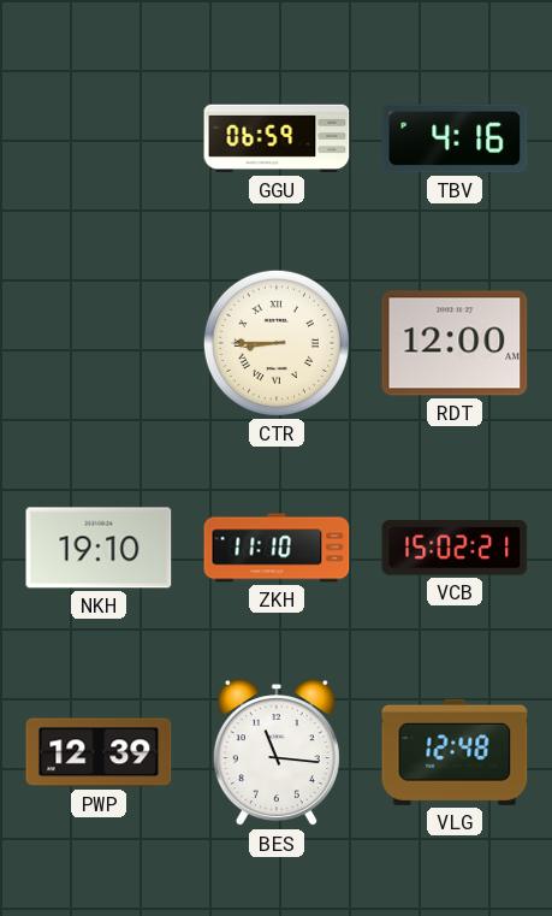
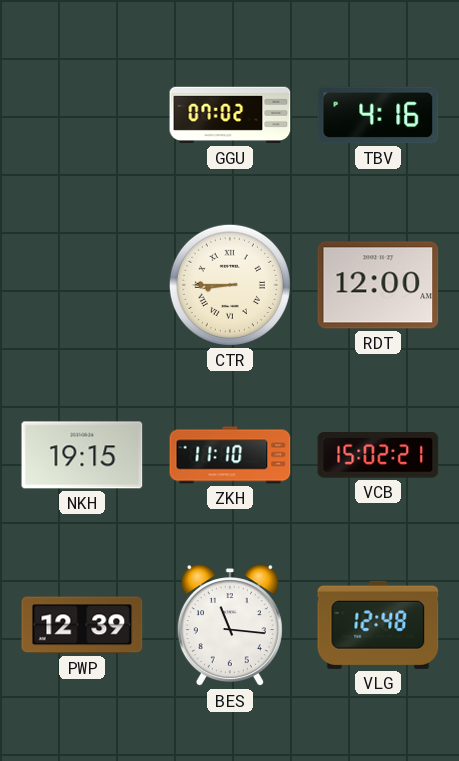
GGU: 06:59 -> 07:02
NKH: 19:10 -> 19:15
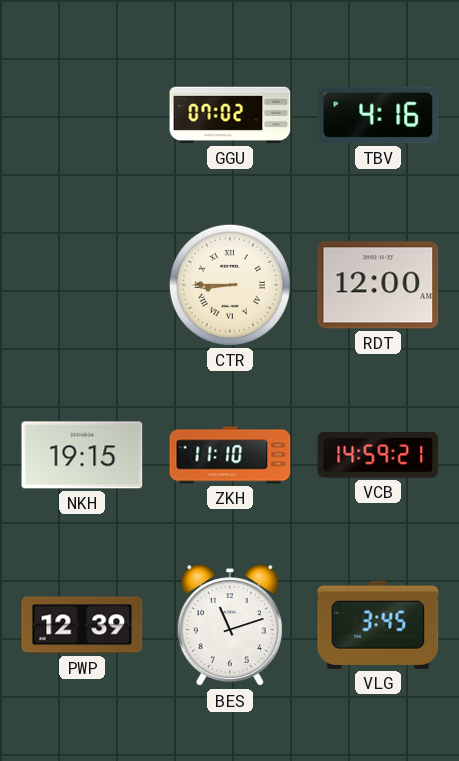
VCB: 15:02 -> 14:59
BES: 11:16 -> 11:12
VLG: 12:48 -> 3:45
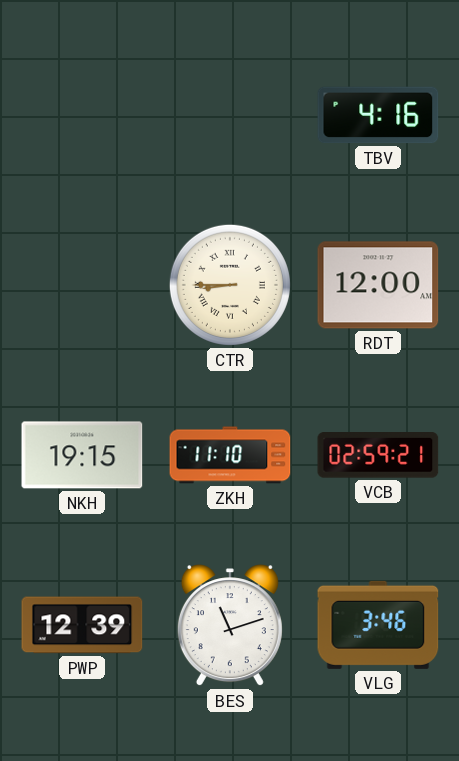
GGU: 07:02 -> none
VCB: 14:59 -> 02:59
VLG: 3:45 -> 3:46
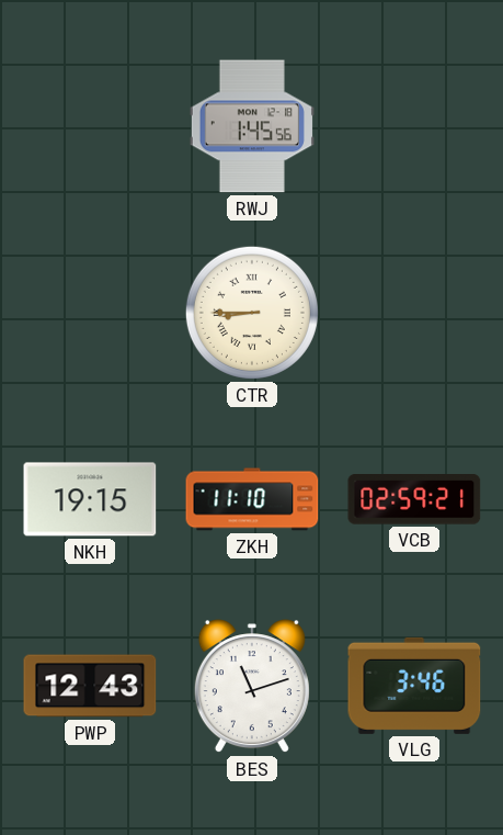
RWJ: none -> 1:45
TBV: 4:16 -> none
RDT: 12:00 -> none
PWP: 12:39 -> 12:43
